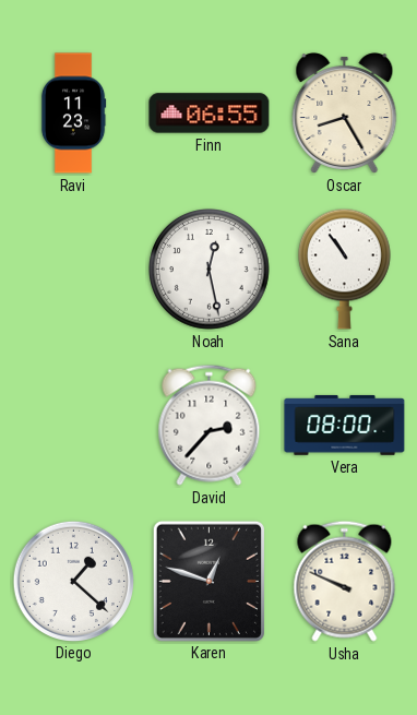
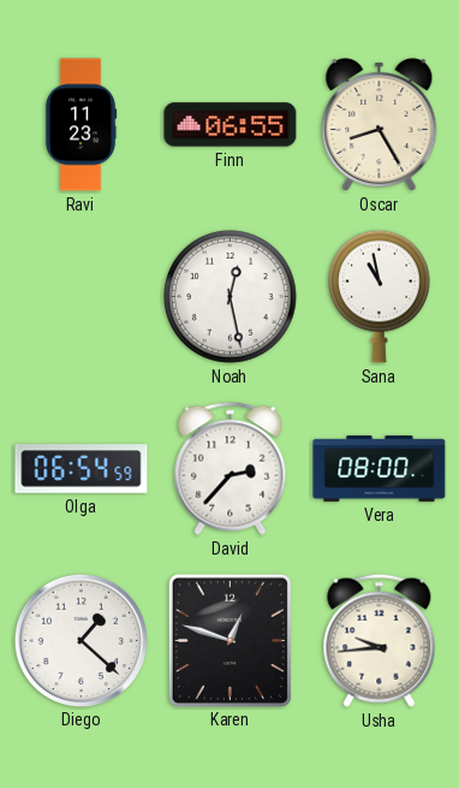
Sana: 10:54 -> 10:58
Olga: none -> 06:54
Usha: 9:49 -> 9:44
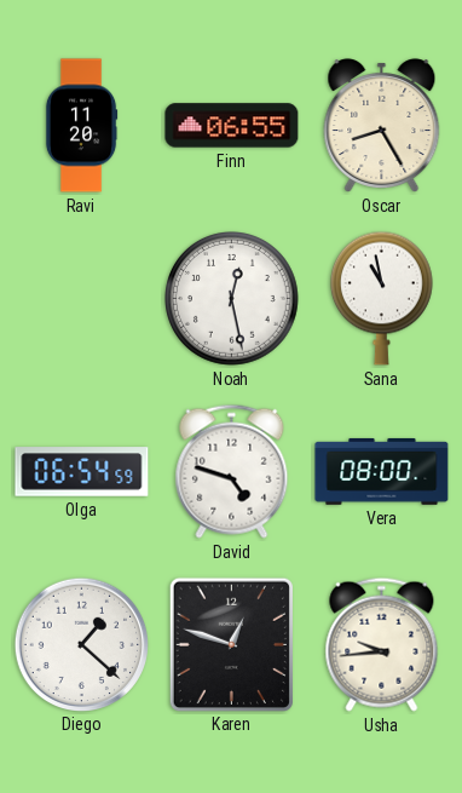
Ravi: 11:23 -> 11:20
David: 2:37 -> 4:48
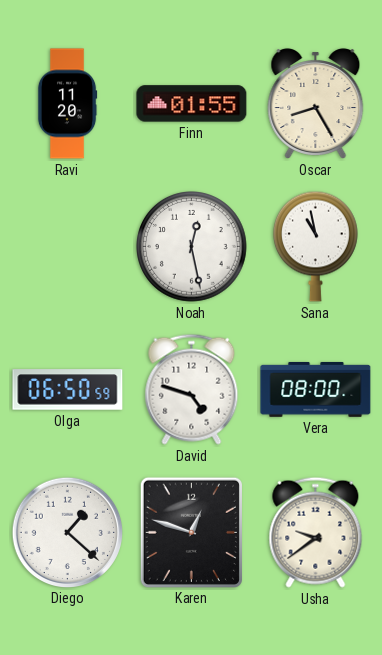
Finn: 06:55 -> 01:55
Olga: 06:54 -> 06:50
Usha: 9:44 -> 9:39
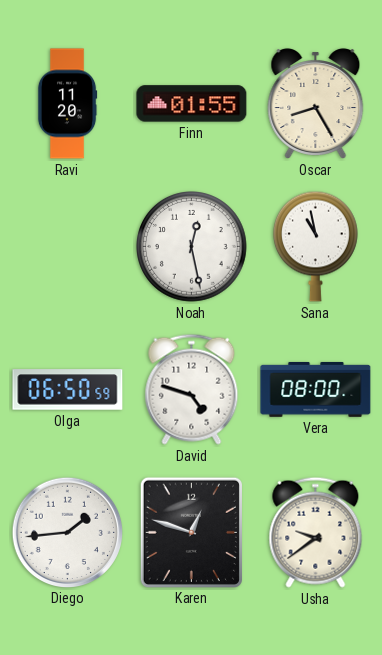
Diego: 1:22 -> 1:44
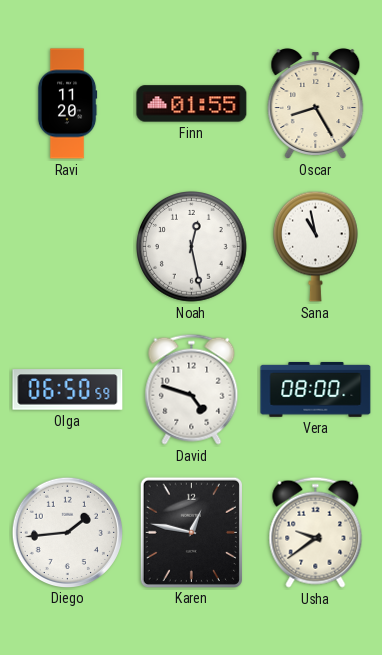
Karen: 12:48 -> 12:47
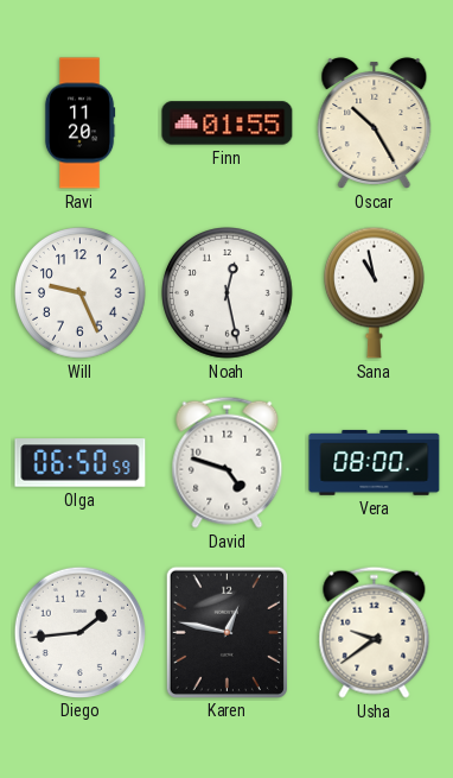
Oscar: 8:25 -> 10:25
Will: none -> 9:26
